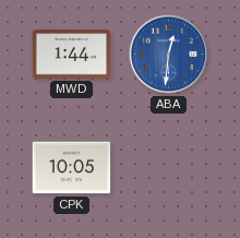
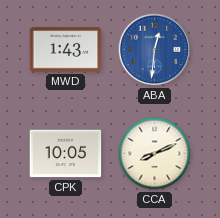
MWD: 1:44 -> 1:43
CCA: none -> 8:11
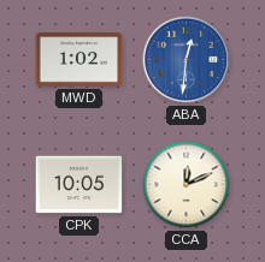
MWD: 1:43 -> 1:02
CCA: 8:11 -> 12:11
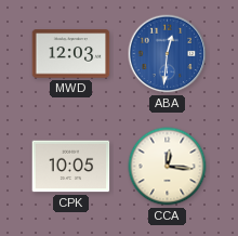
MWD: 1:02 -> 12:03
CCA: 12:11 -> 12:16
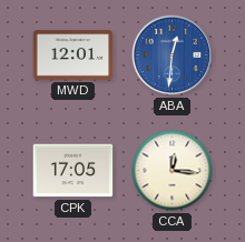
MWD: 12:03 -> 12:01
CPK: 10:05 -> 17:05
